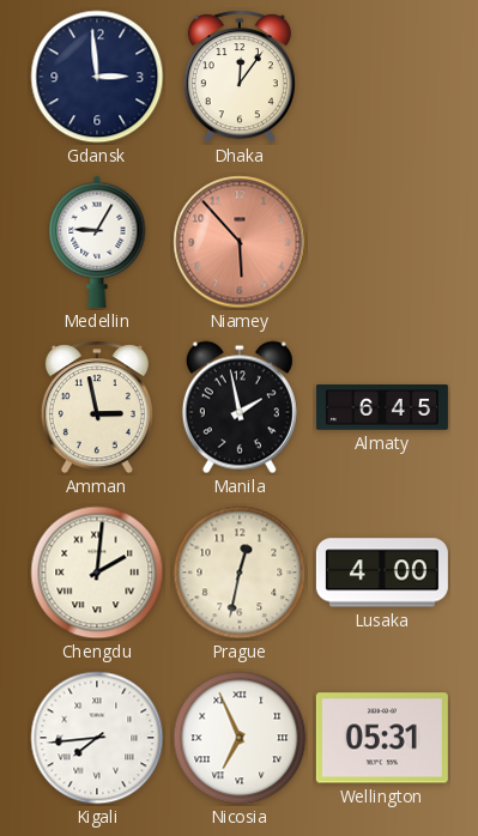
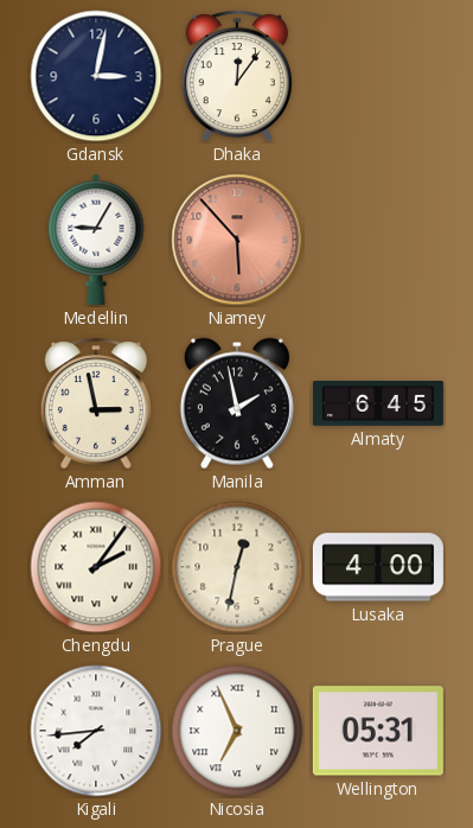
Gdansk: 2:59 -> 3:02
Chengdu: 2:01 -> 2:06
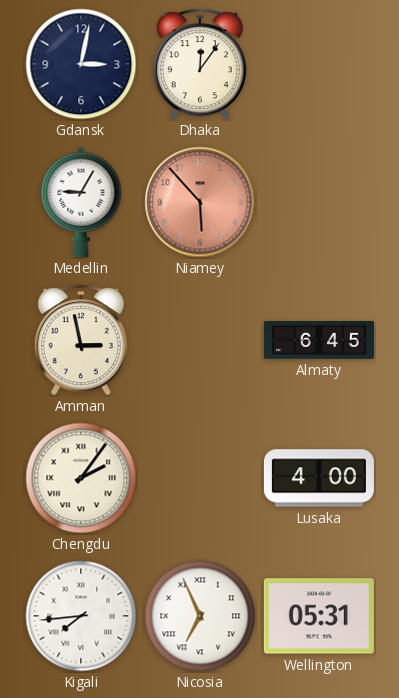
Manila: 1:58 -> none
Prague: 12:32 -> none
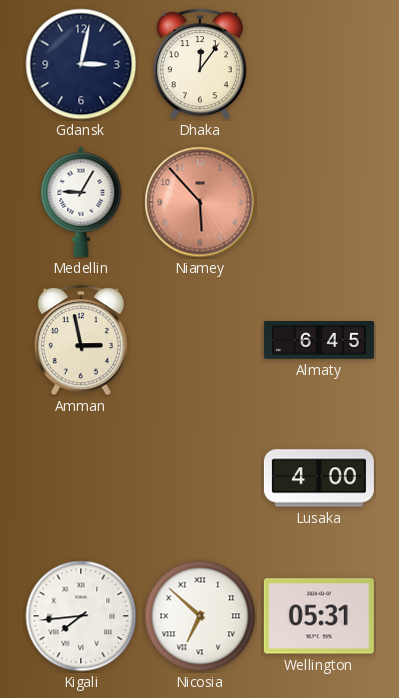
Chengdu: 2:06 -> none
Nicosia: 6:56 -> 6:52
